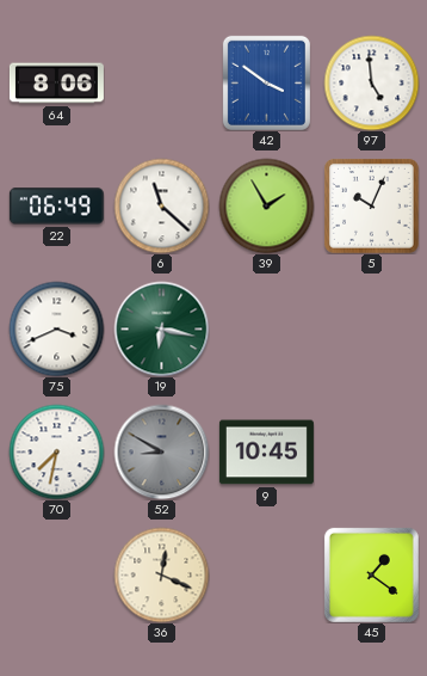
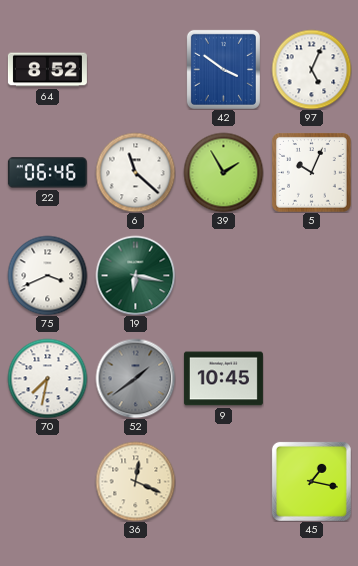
64: 8:06 -> 8:52
97: 4:59 -> 5:04
22: 06:49 -> 06:46
52: 8:50 -> 1:39
45: 1:21 -> 1:17
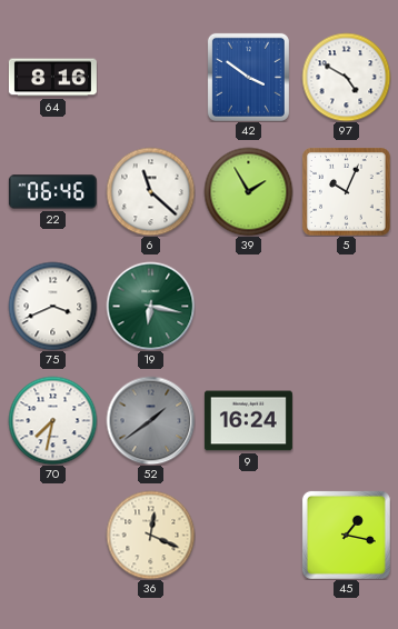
64: 8:52 -> 8:16
97: 5:04 -> 4:50
9: 10:45 -> 16:24
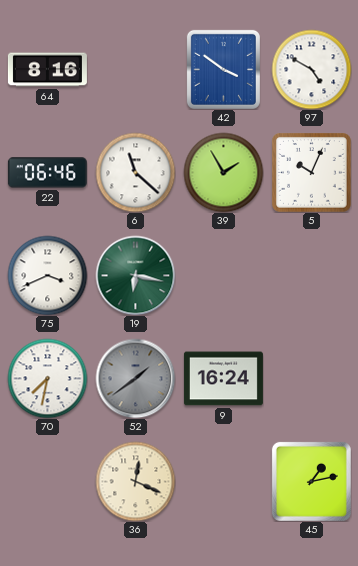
45: 1:17 -> 1:13
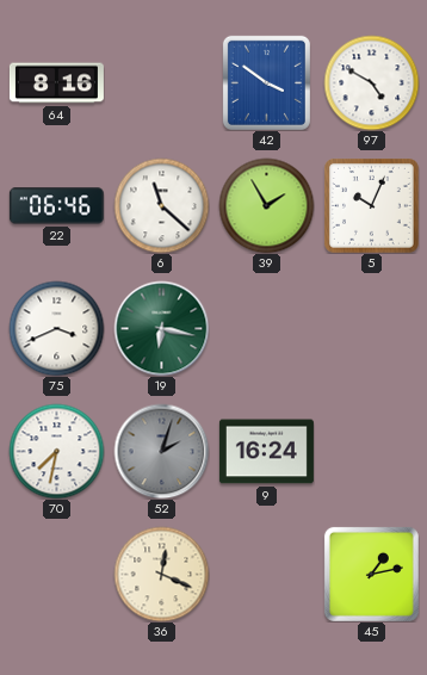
52: 1:39 -> 2:03
